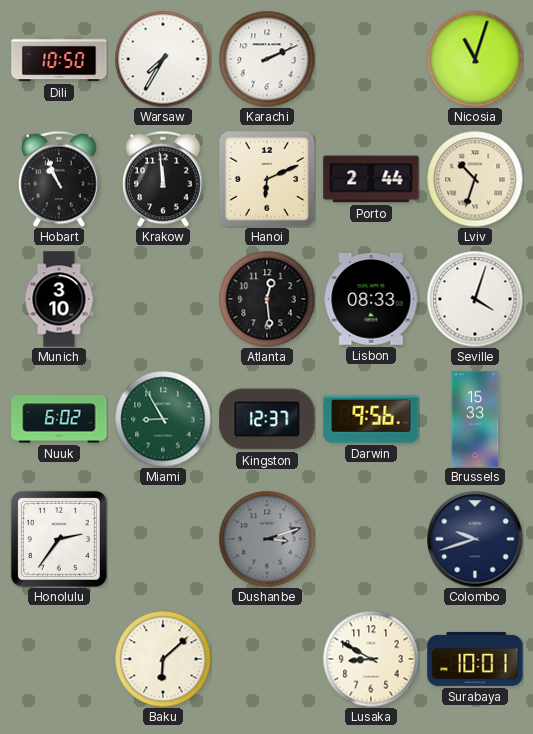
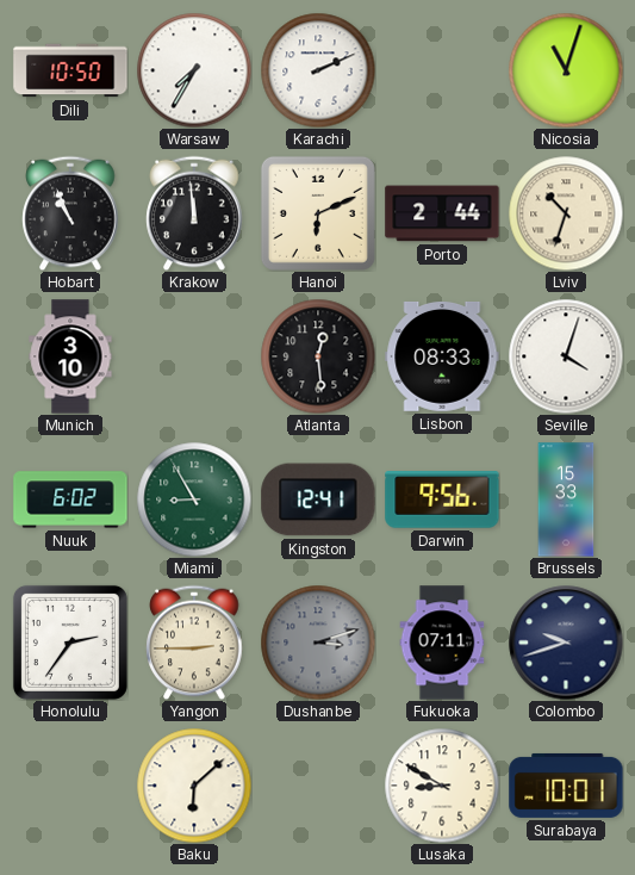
Kingston: 12:37 -> 12:41
Yangon: none -> 2:45
Fukuoka: none -> 07:11
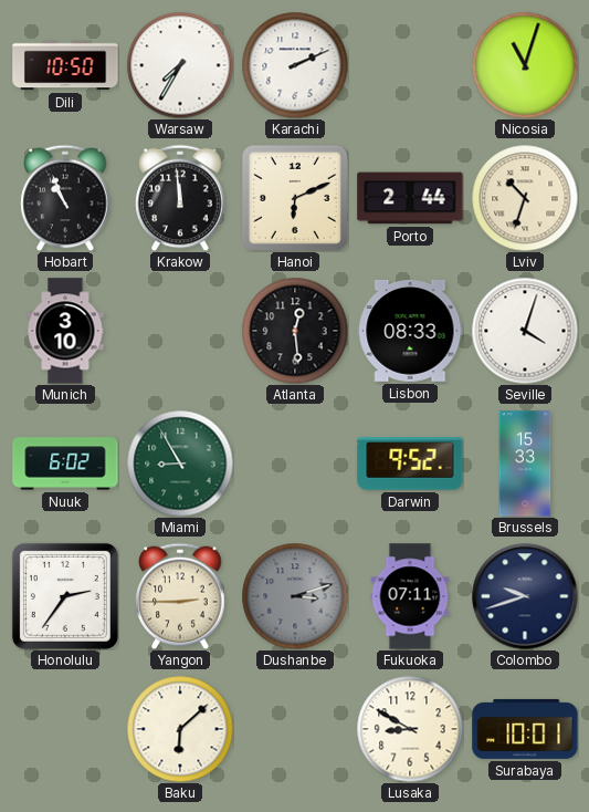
Kingston: 12:41 -> none
Darwin: 9:56 -> 9:52
